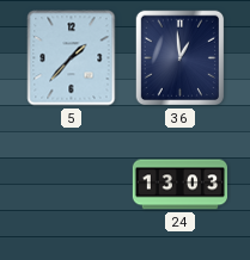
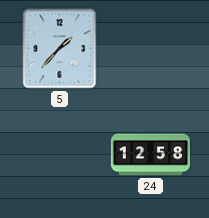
36: 12:59 -> none
24: 13:03 -> 12:58
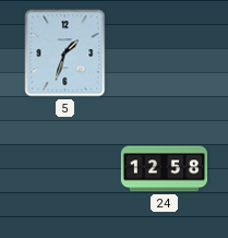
5: 1:37 -> 1:33
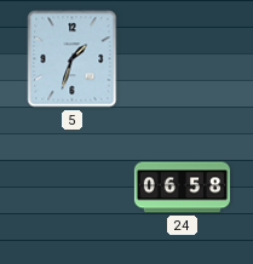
24: 12:58 -> 06:58
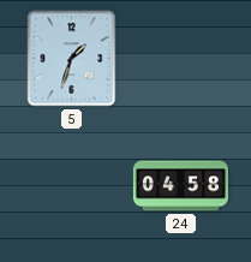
24: 06:58 -> 04:58
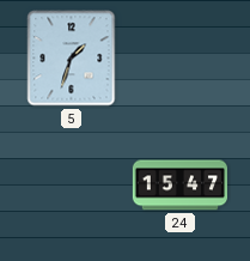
24: 04:58 -> 15:47
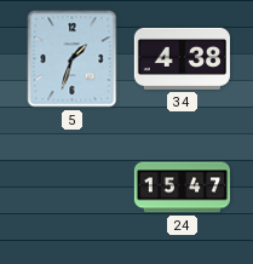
34: none -> 4:38
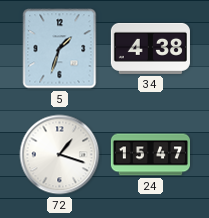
72: none -> 1:18
